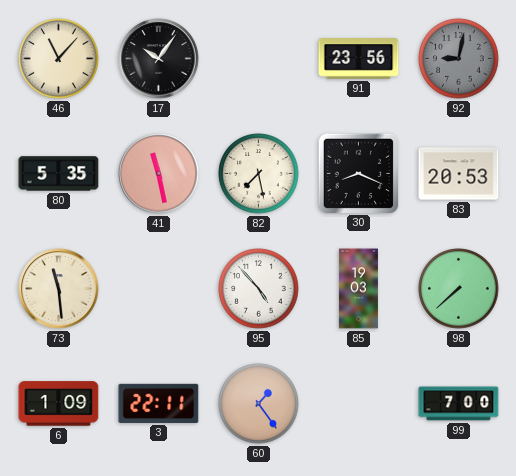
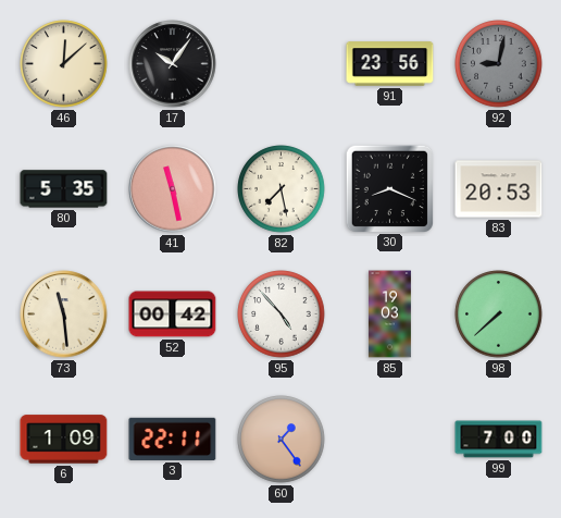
46: 11:07 -> 12:08
52: none -> 00:42
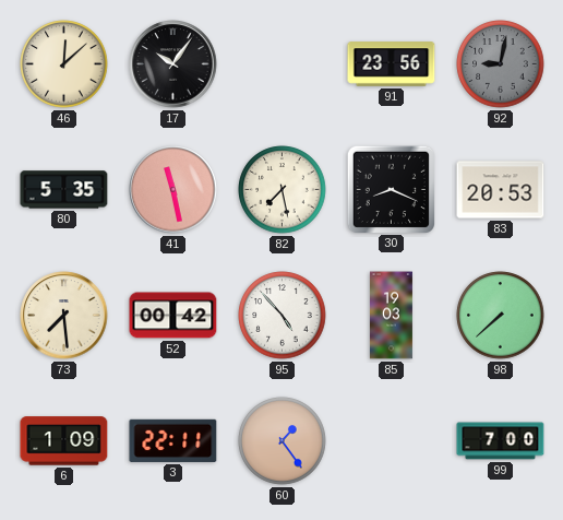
73: 11:29 -> 7:29
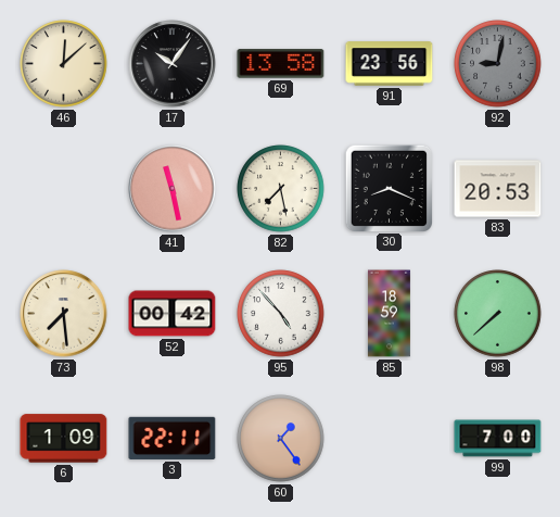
69: none -> 13:58
80: 5:35 -> none
85: 19:03 -> 18:59
